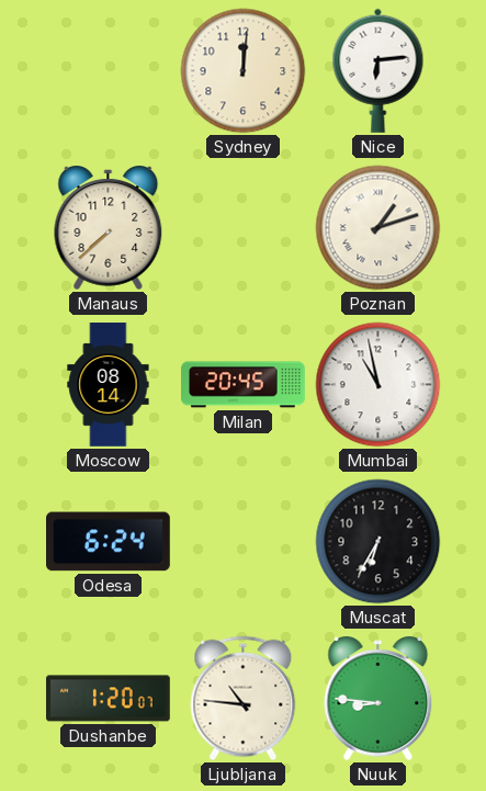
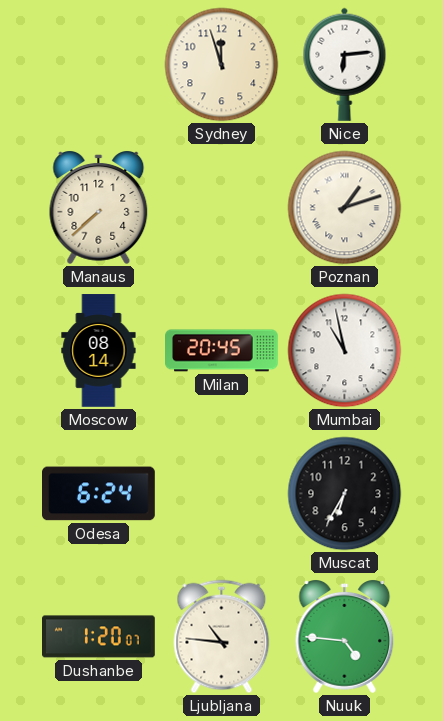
Sydney: 12:01 -> 11:57
Nuuk: 8:46 -> 4:46
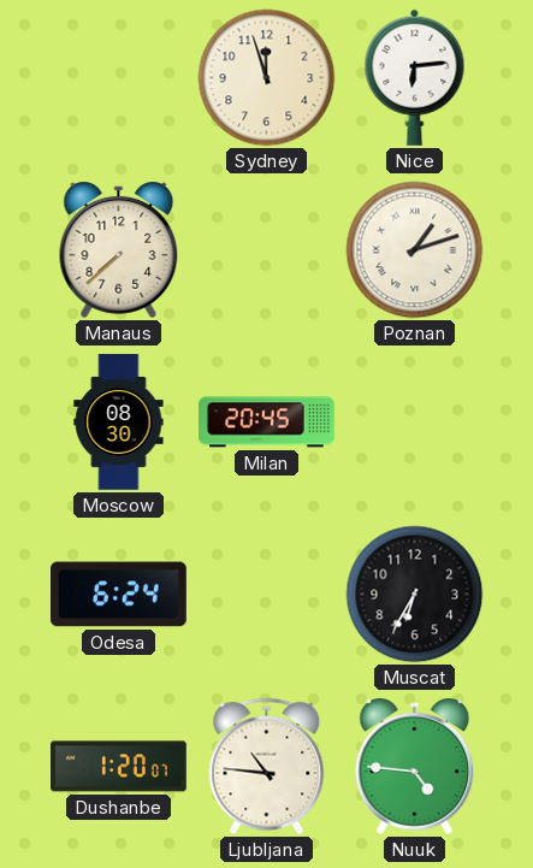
Moscow: 08:14 -> 08:30
Mumbai: 10:58 -> none
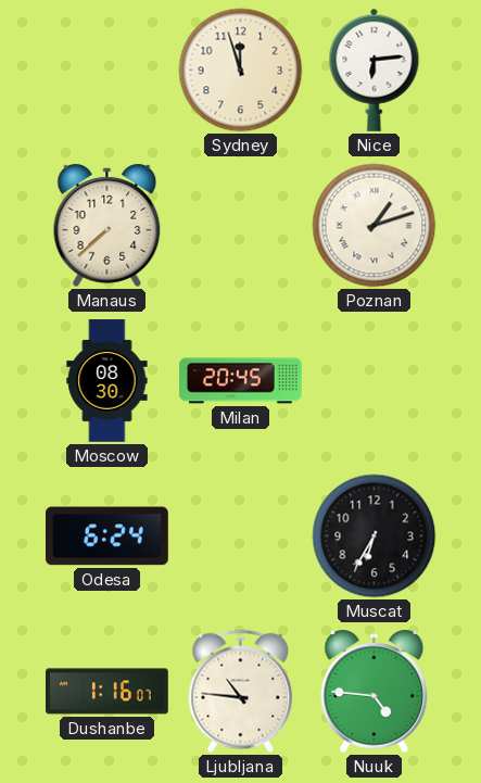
Dushanbe: 1:20 -> 1:16
